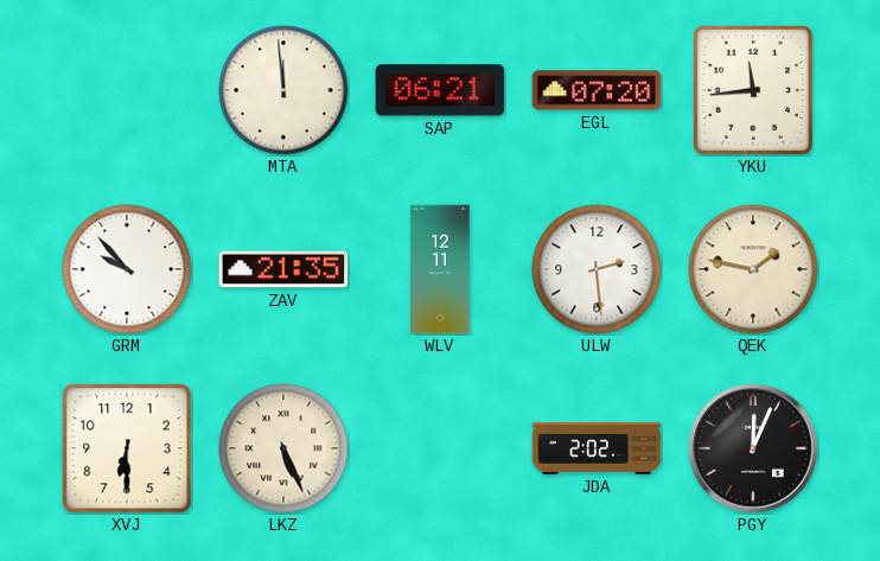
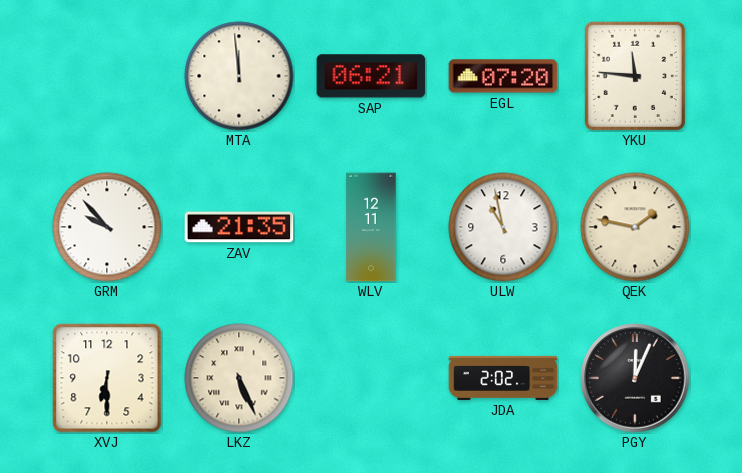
YKU: 11:44 -> 11:46
ULW: 2:29 -> 10:58
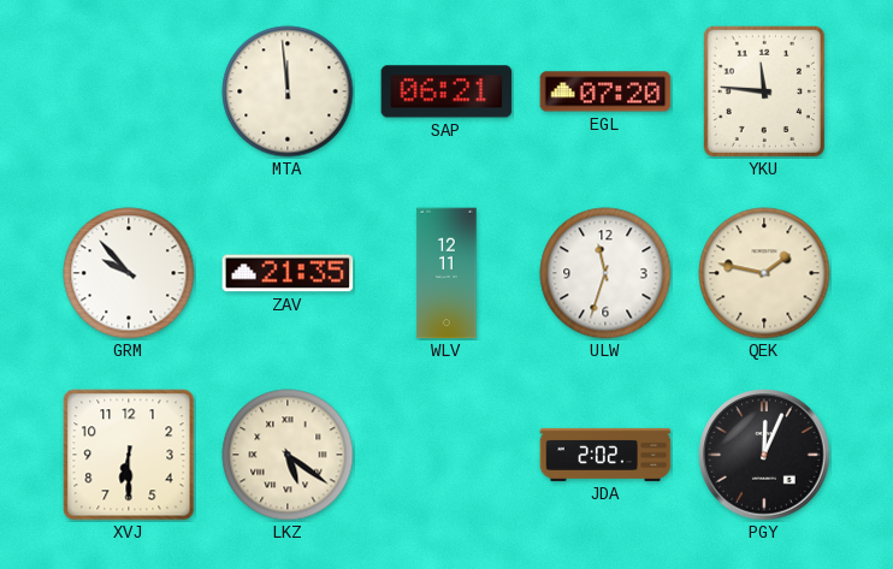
ULW: 10:58 -> 11:33
LKZ: 5:26 -> 5:21
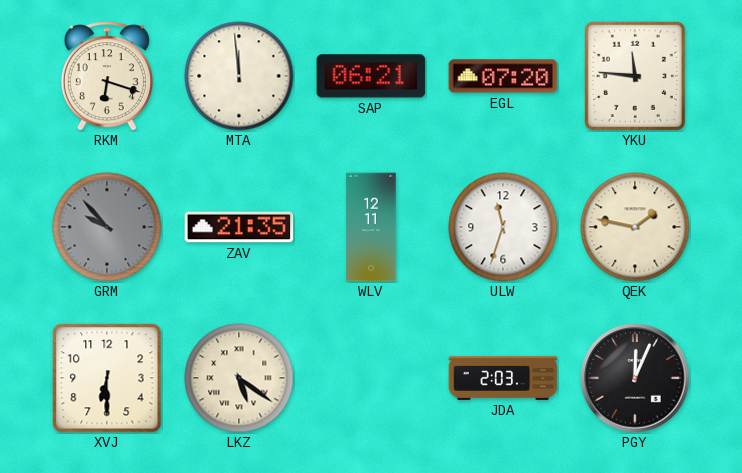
RKM: none -> 6:18
GRM dial: white -> grey
JDA: 2:02 -> 2:03
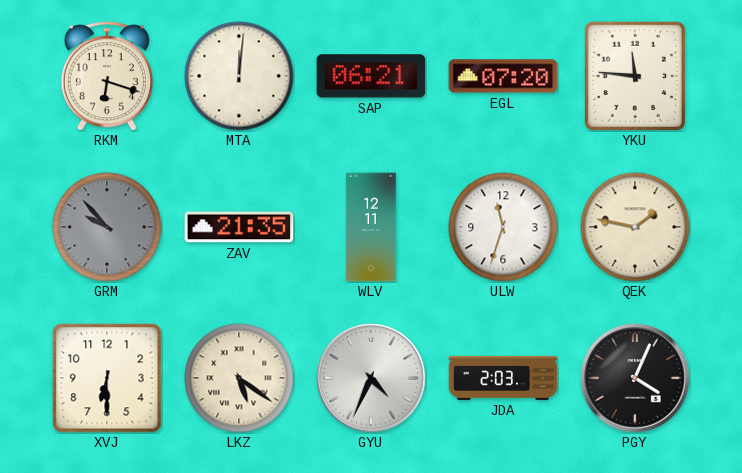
MTA: 11:59 -> 12:01
GYU: none -> 4:34
PGY: 12:04 -> 4:04
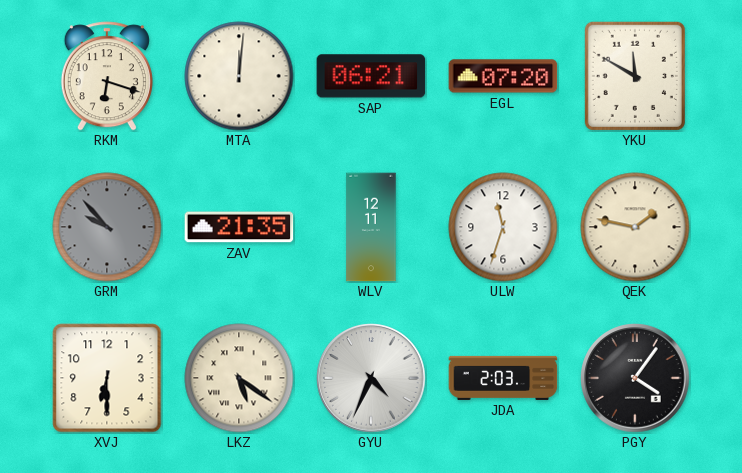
YKU: 11:46 -> 11:50
PGY: 4:04 -> 4:06
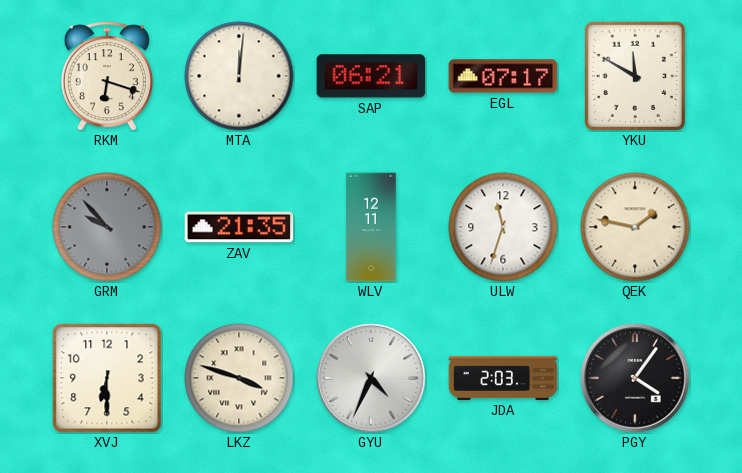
EGL: 07:20 -> 07:17
LKZ: 5:21 -> 3:48
